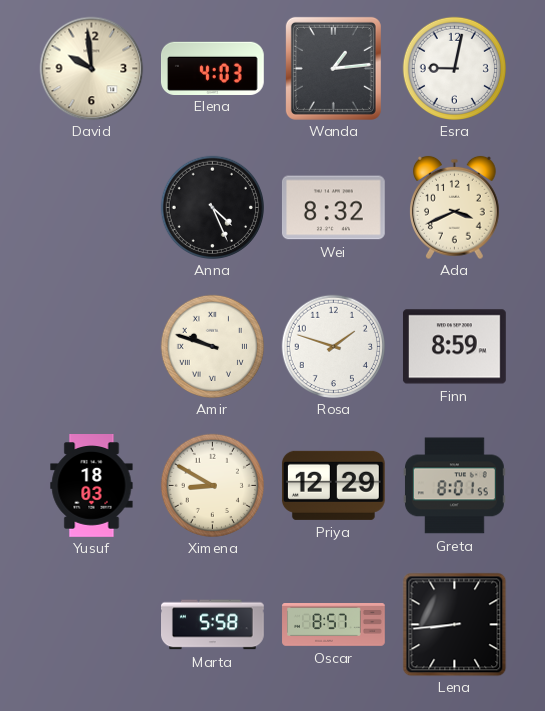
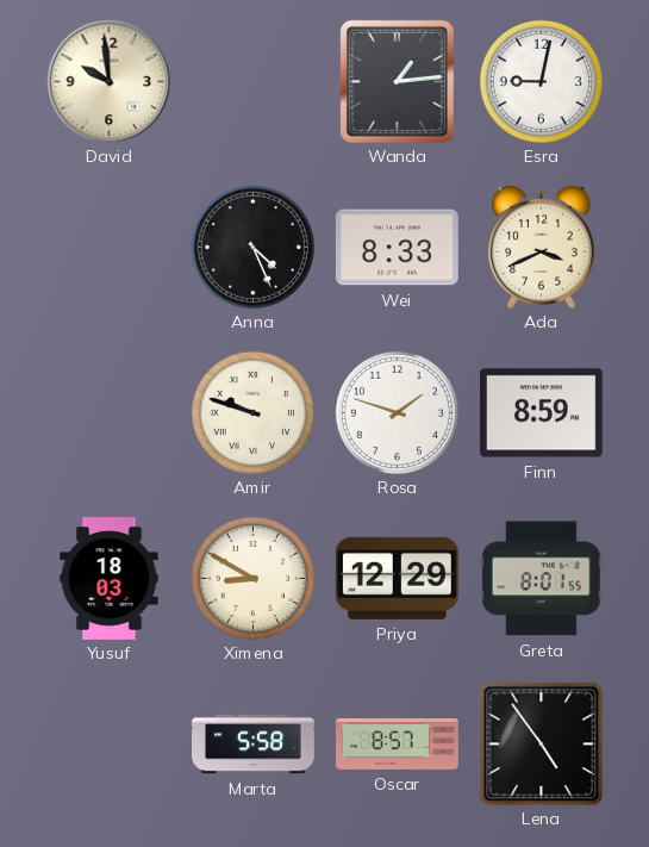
Elena: 4:03 -> none
Wei: 8:32 -> 8:33
Lena: 8:44 -> 4:54
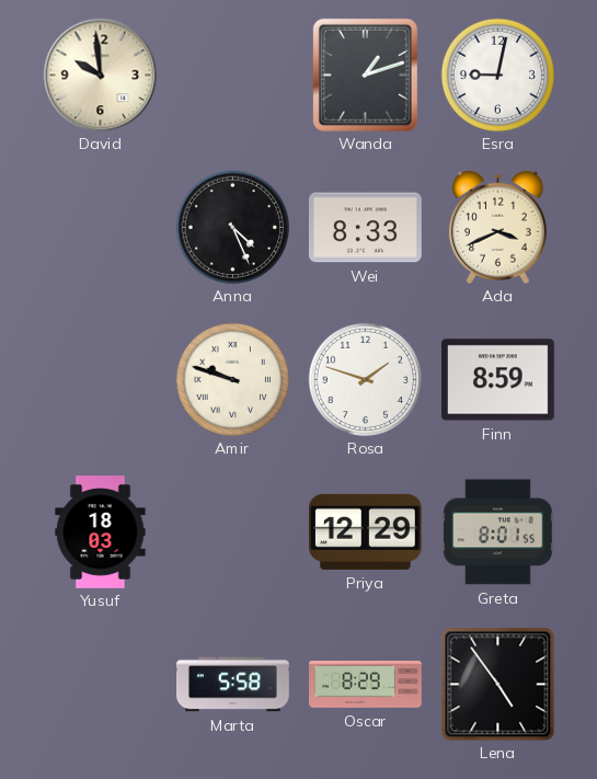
Wanda: 1:14 -> 1:12
Ximena: 8:50 -> none
Oscar: 8:57 -> 8:29
